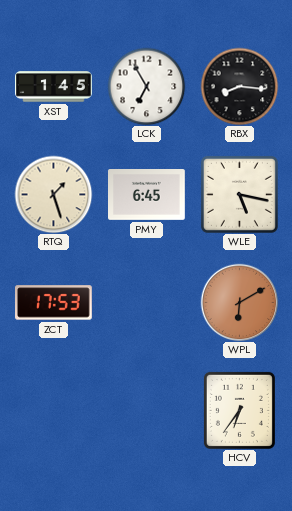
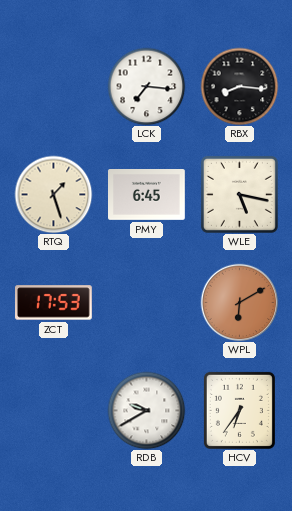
XST: 1:45 -> none
LCK: 6:55 -> 7:16
RDB: none -> 9:40
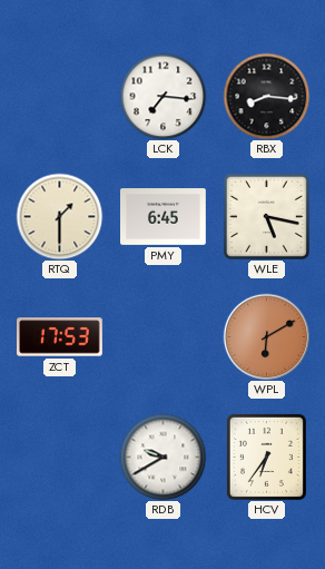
RTQ: 1:27 -> 1:30
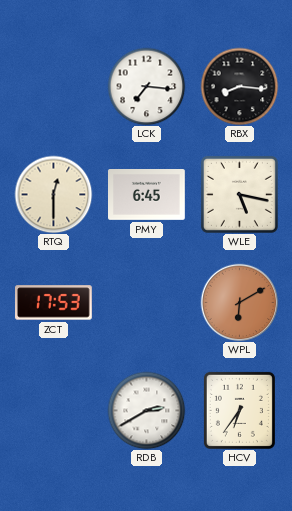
RTQ: 1:30 -> 12:30
RDB: 9:40 -> 2:40
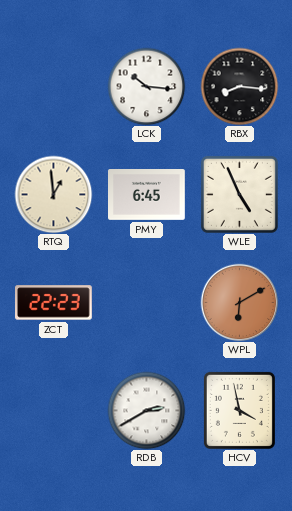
LCK: 7:16 -> 10:16
RTQ: 12:30 -> 12:59
WLE: 5:17 -> 4:56
ZCT: 17:53 -> 22:23
HCV: 6:36 -> 3:58
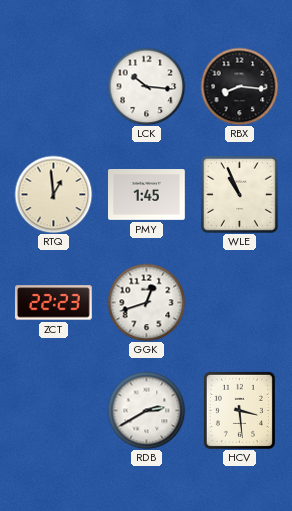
PMY: 6:45 -> 1:45
WLE: 4:56 -> 10:56
GGK: none -> 12:42
WPL: 6:10 -> none
HCV: 3:58 -> 3:29
